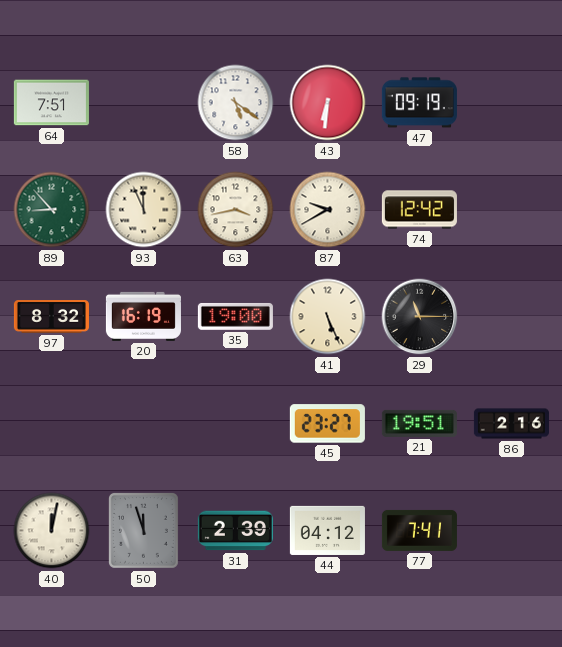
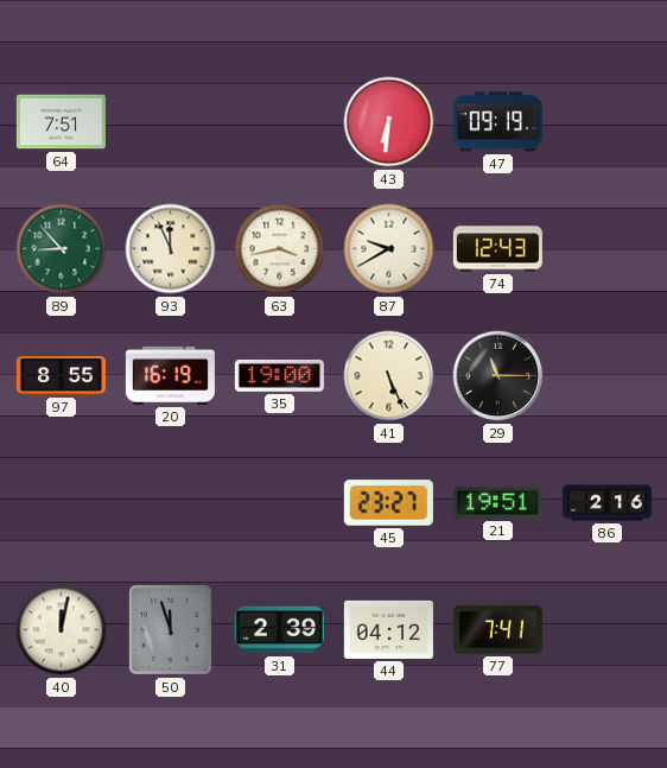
58: 5:21 -> none
74: 12:42 -> 12:43
97: 8:32 -> 8:55
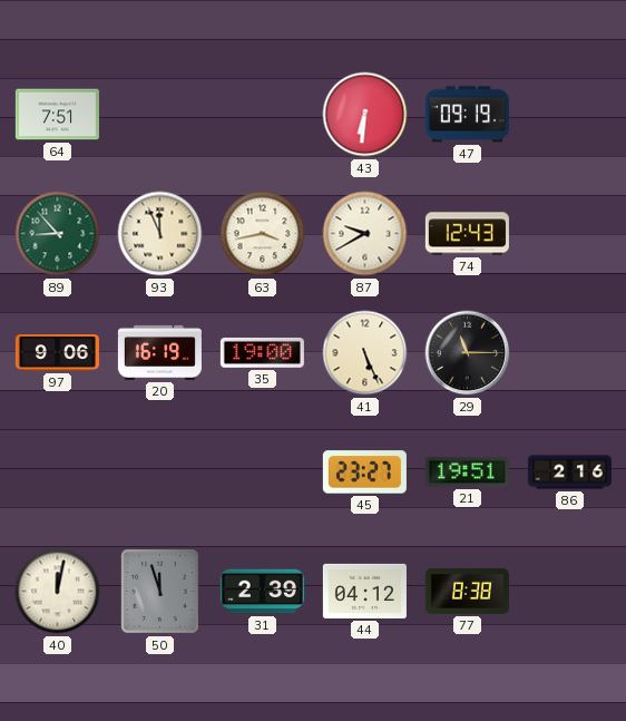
97: 8:55 -> 9:06
77: 7:41 -> 8:38
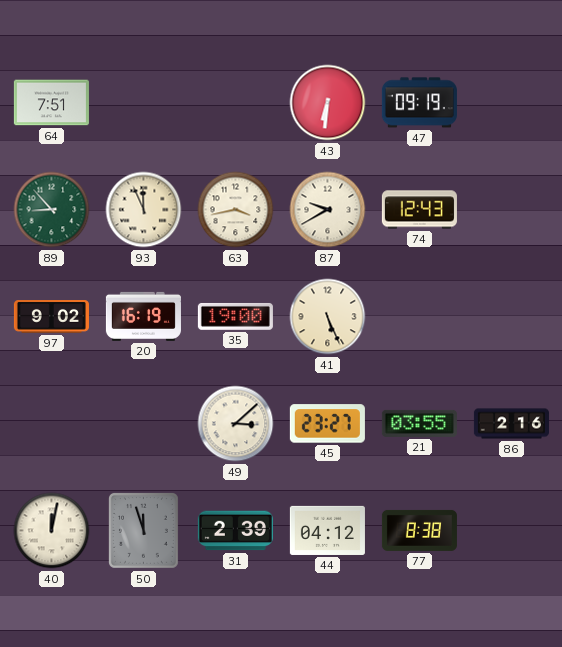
97: 9:06 -> 9:02
29: 11:15 -> none
49: none -> 3:08
21: 19:51 -> 03:55
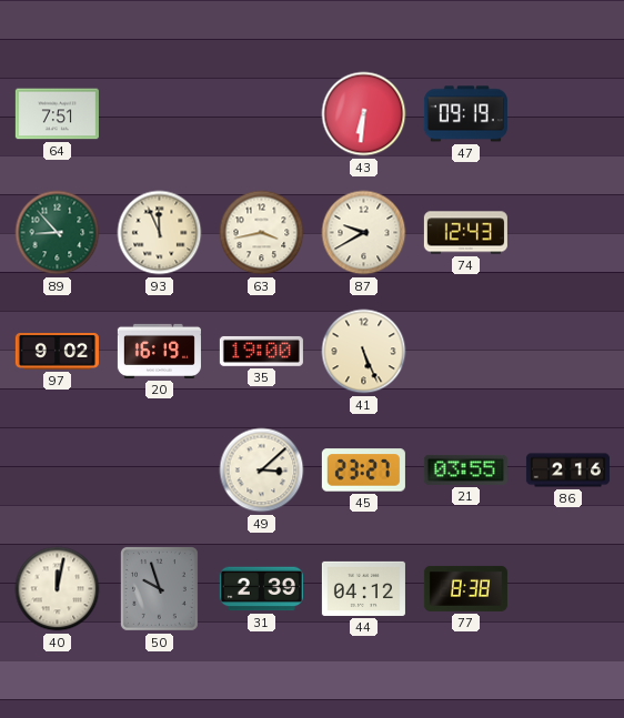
50: 11:57 -> 9:57
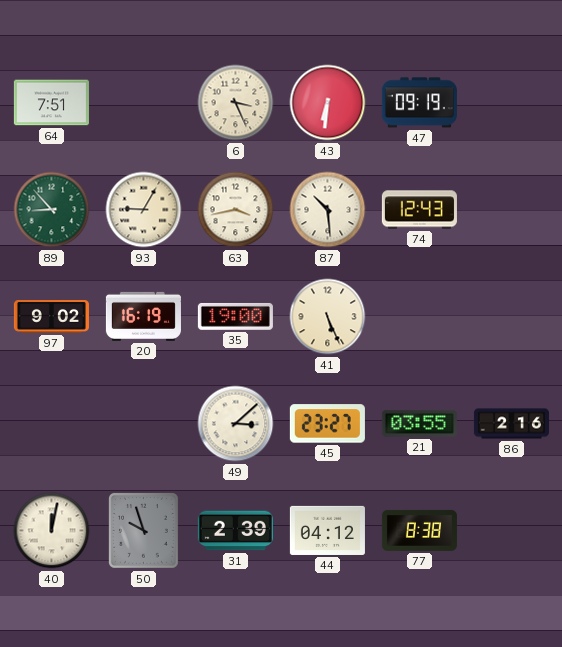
6: none -> 3:26
93: 11:56 -> 9:05
87: 9:40 -> 10:29
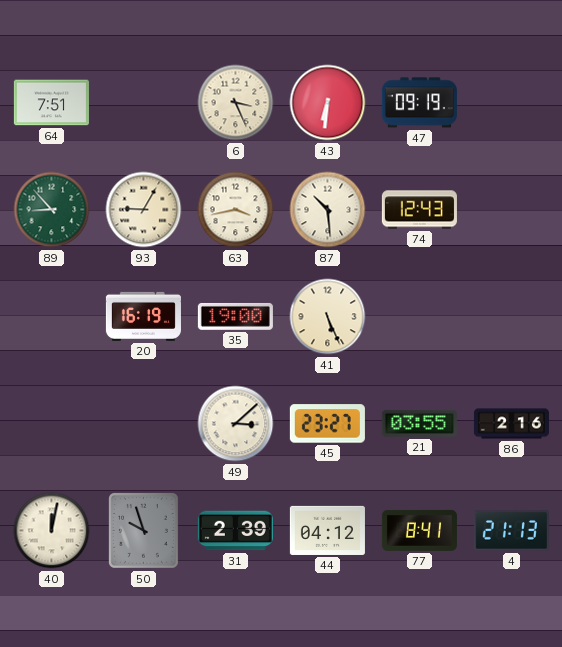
97: 9:02 -> none
77: 8:38 -> 8:41
4: none -> 21:13
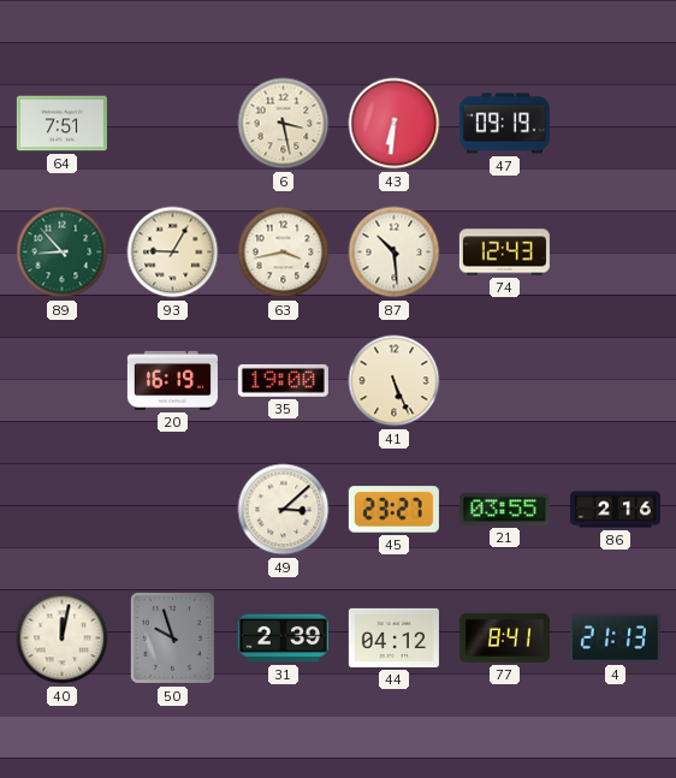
6: 3:26 -> 3:28
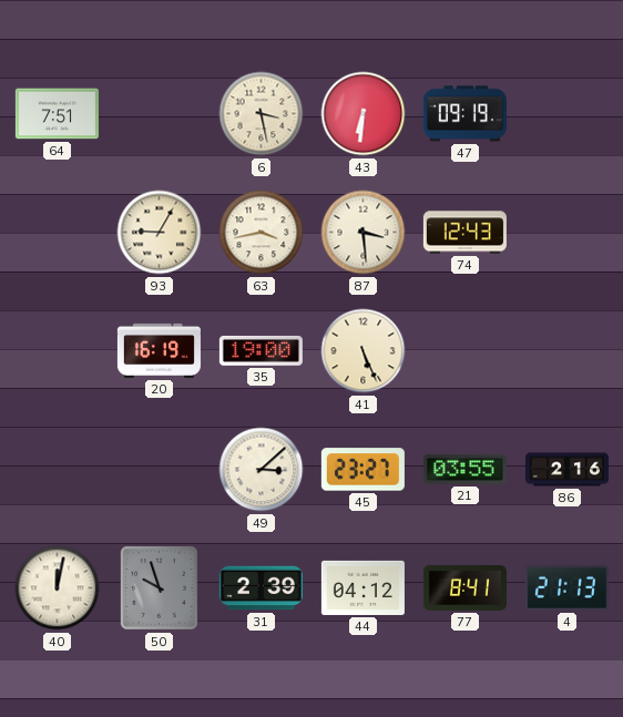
89: 8:53 -> none
87: 10:29 -> 3:29
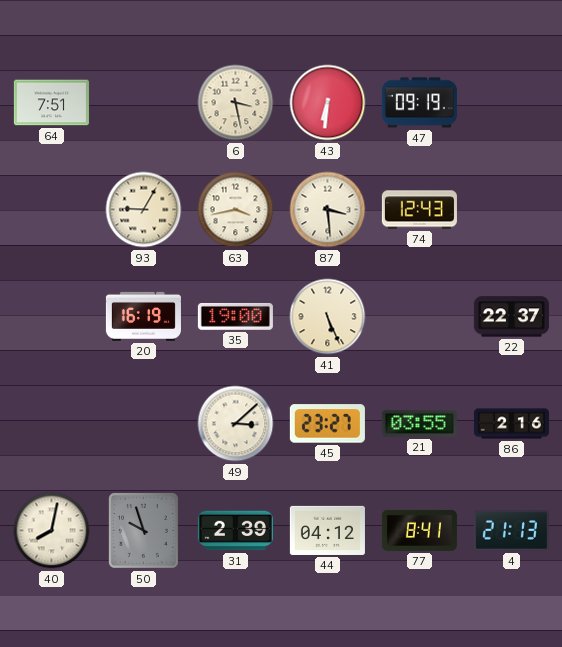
22: none -> 22:37
40: 12:02 -> 8:02
